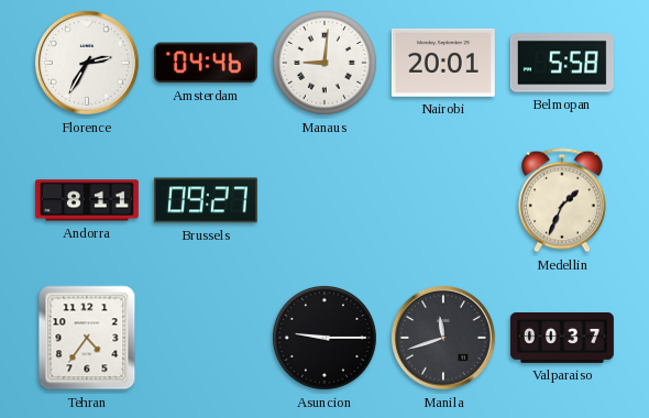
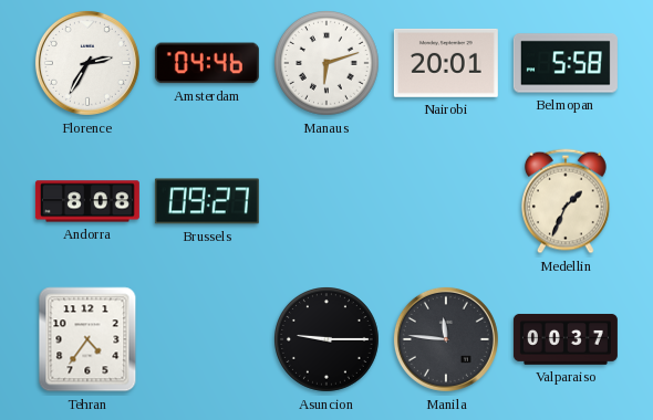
Manaus: 9:01 -> 6:12
Andorra: 8:11 -> 8:08
Manila: 11:42 -> 11:46
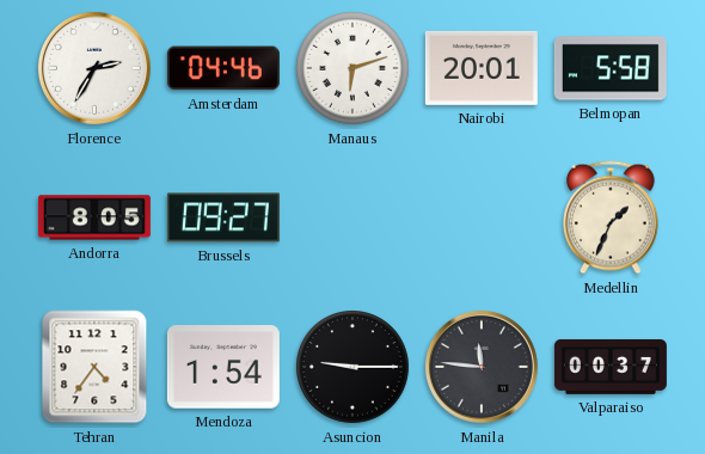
Andorra: 8:08 -> 8:05
Mendoza: none -> 1:54
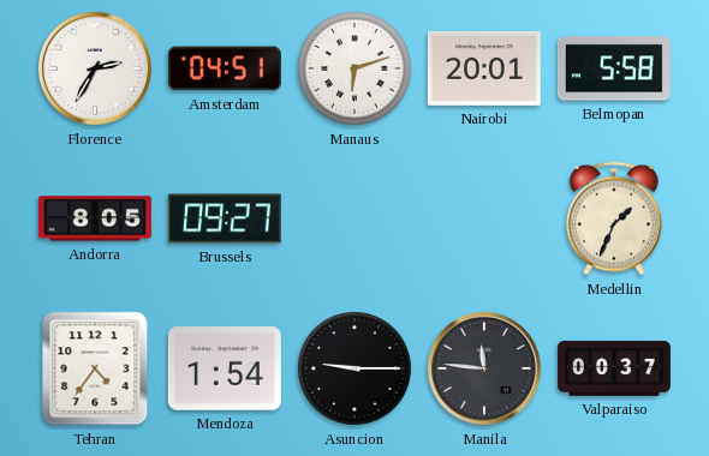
Amsterdam: 04:46 -> 04:51
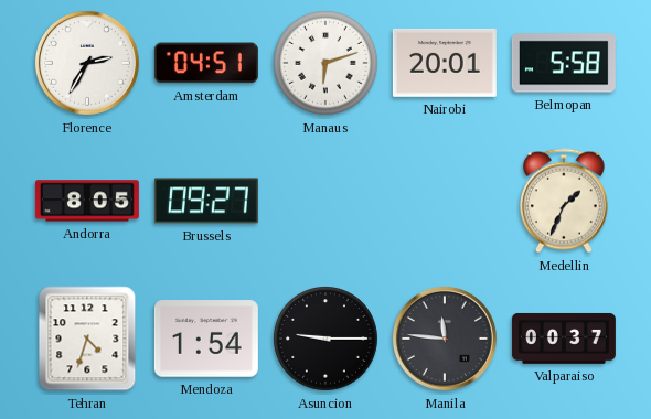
Tehran: 4:36 -> 4:33
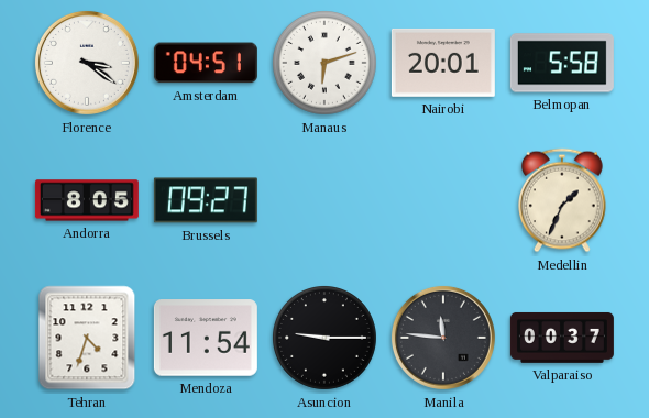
Florence: 2:35 -> 3:21
Mendoza: 1:54 -> 11:54
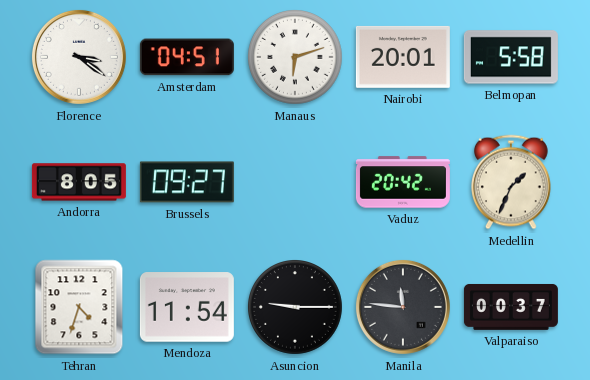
Vaduz: none -> 20:42
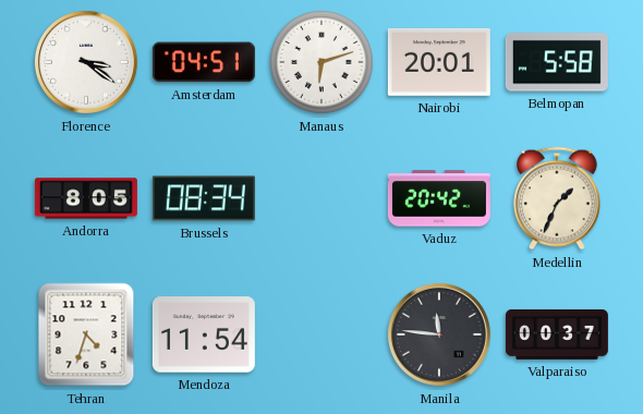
Brussels: 09:27 -> 08:34
Asuncion: 9:15 -> none
